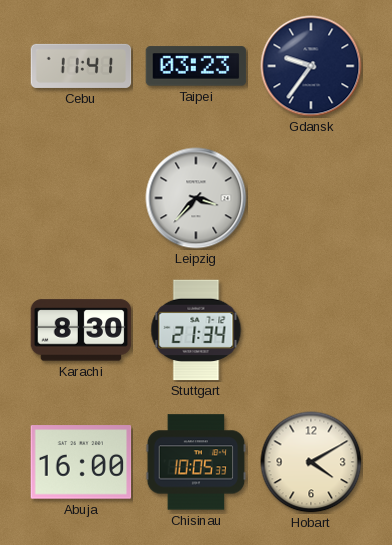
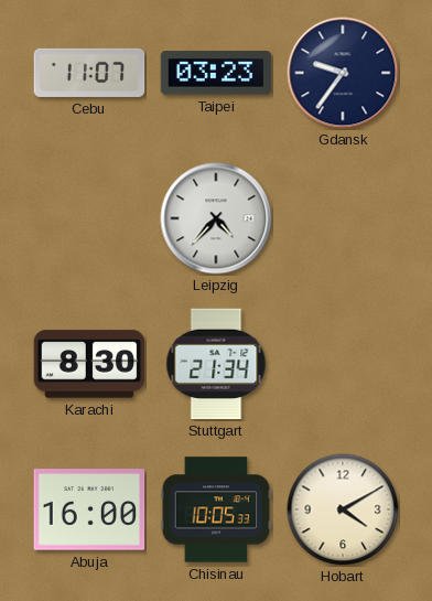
Cebu: 11:41 -> 11:07
Leipzig: 3:37 -> 4:37
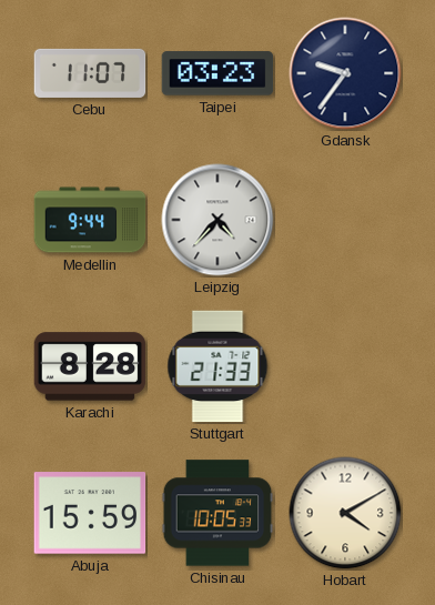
Medellin: none -> 9:44
Karachi: 8:30 -> 8:28
Stuttgart: 21:34 -> 21:33
Abuja: 16:00 -> 15:59
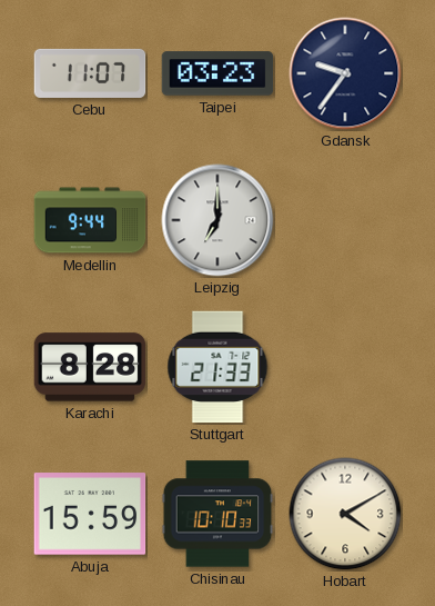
Leipzig: 4:37 -> 7:00
Chisinau: 10:05 -> 10:10
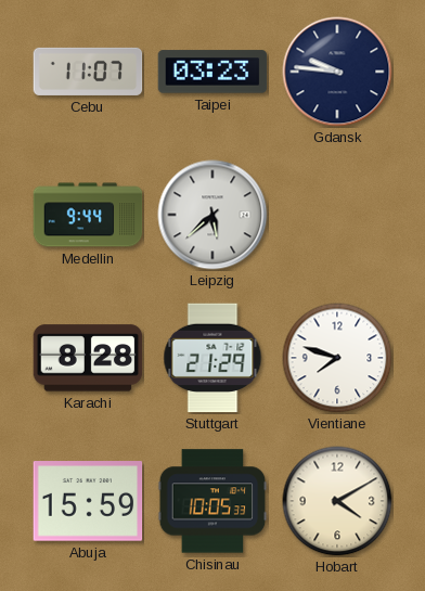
Gdansk: 9:36 -> 9:46
Leipzig: 7:00 -> 5:38
Stuttgart: 21:33 -> 21:29
Vientiane: none -> 7:48
Chisinau: 10:10 -> 10:05
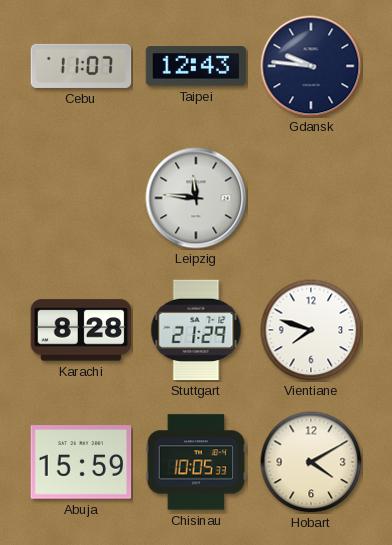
Taipei: 03:23 -> 12:43
Medellin: 9:44 -> none
Leipzig: 5:38 -> 11:46
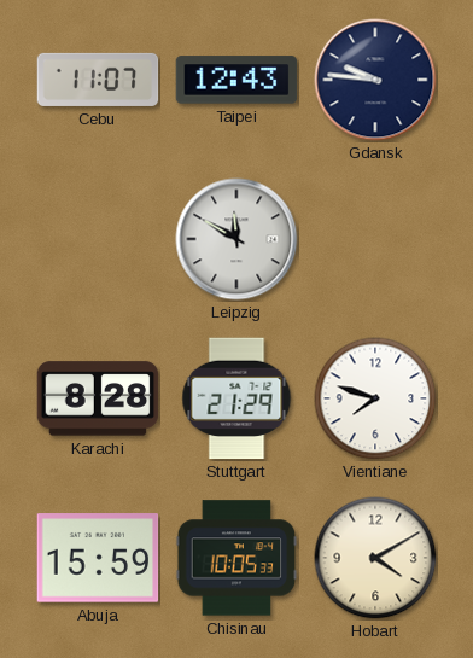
Leipzig: 11:46 -> 11:50
